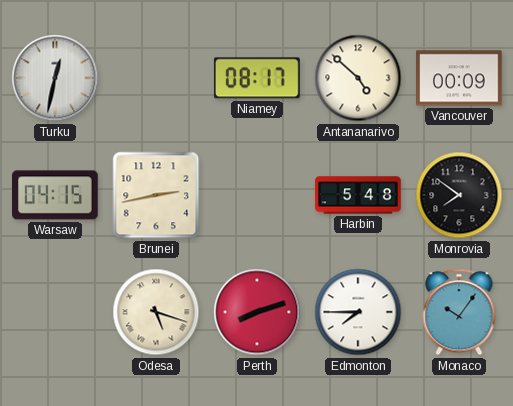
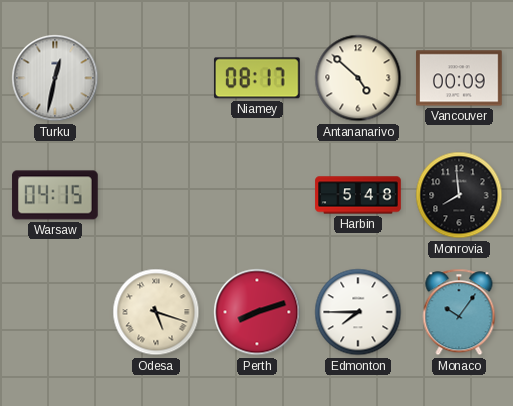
Brunei: 2:43 -> none
Monrovia: 7:51 -> 7:59
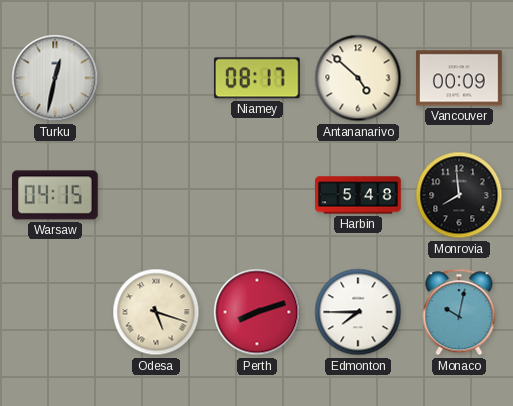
Monaco: 10:06 -> 10:02
